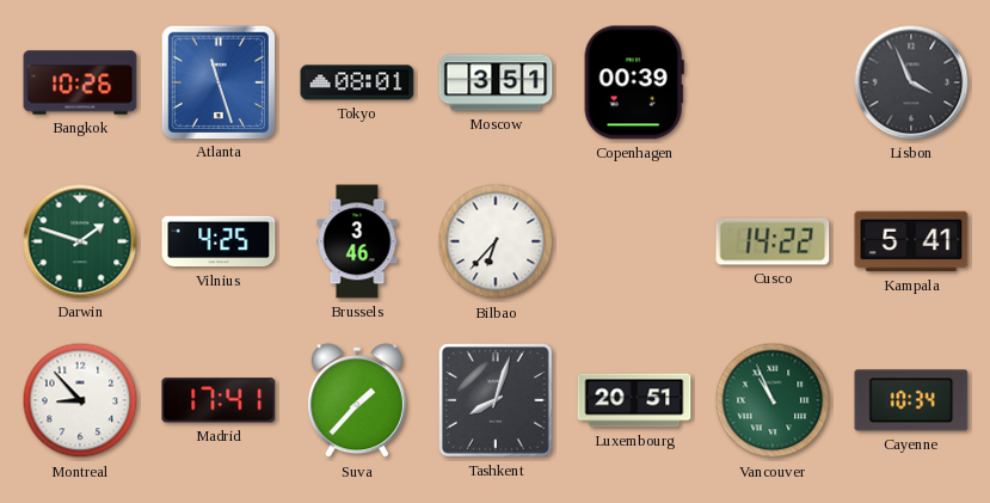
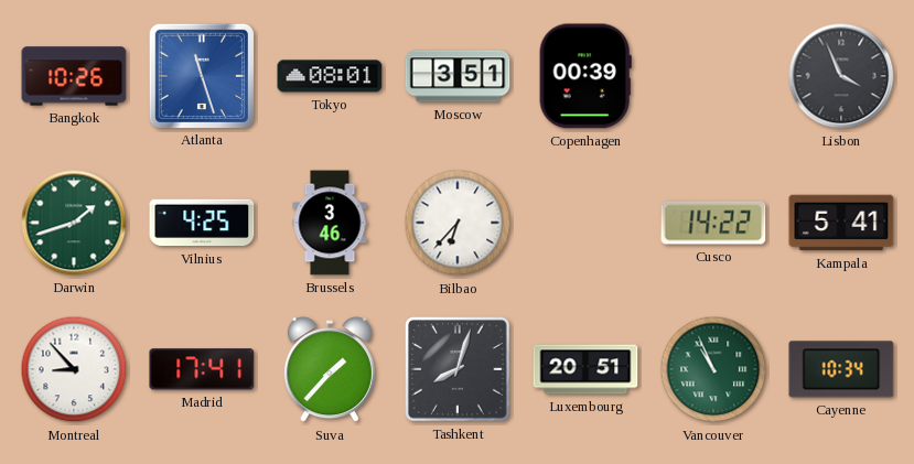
Darwin: 1:48 -> 1:42
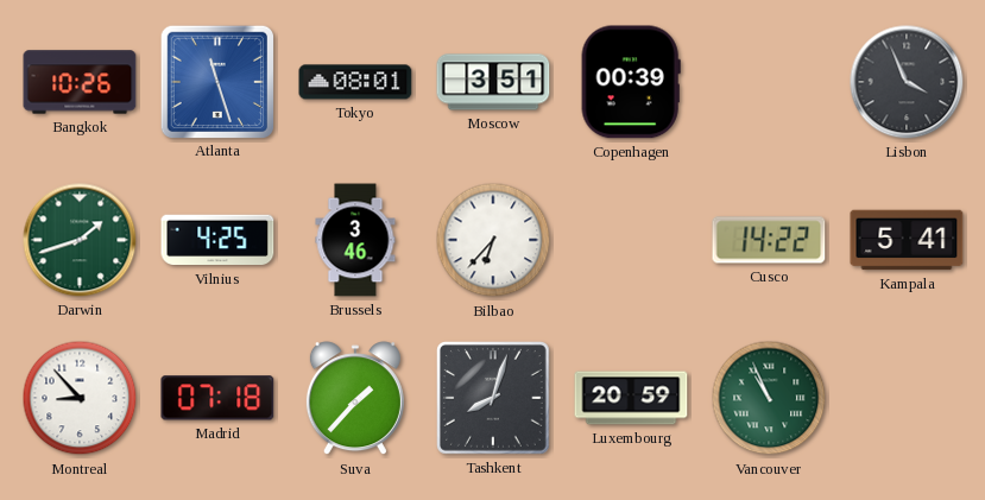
Madrid: 17:41 -> 07:18
Luxembourg: 20:51 -> 20:59
Cayenne: 10:34 -> none
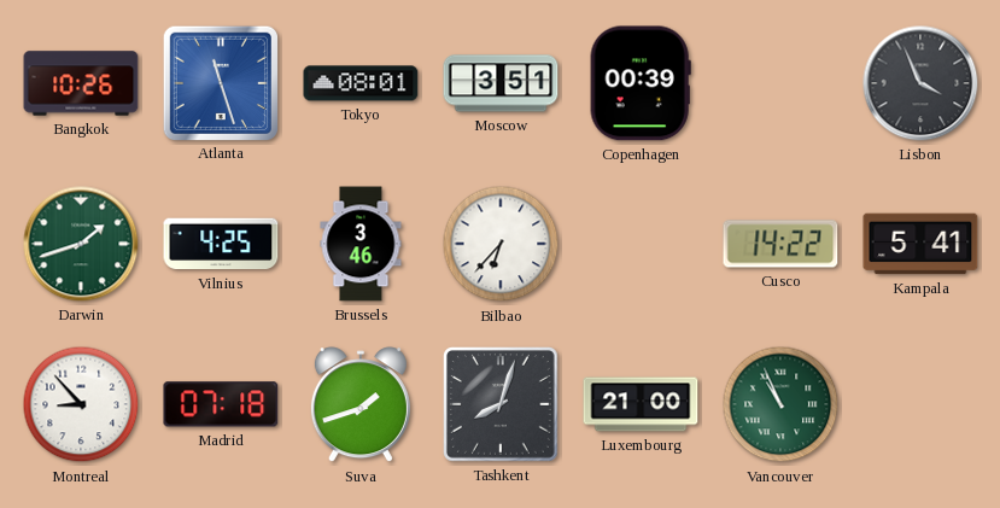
Suva: 1:37 -> 1:42
Luxembourg: 20:59 -> 21:00
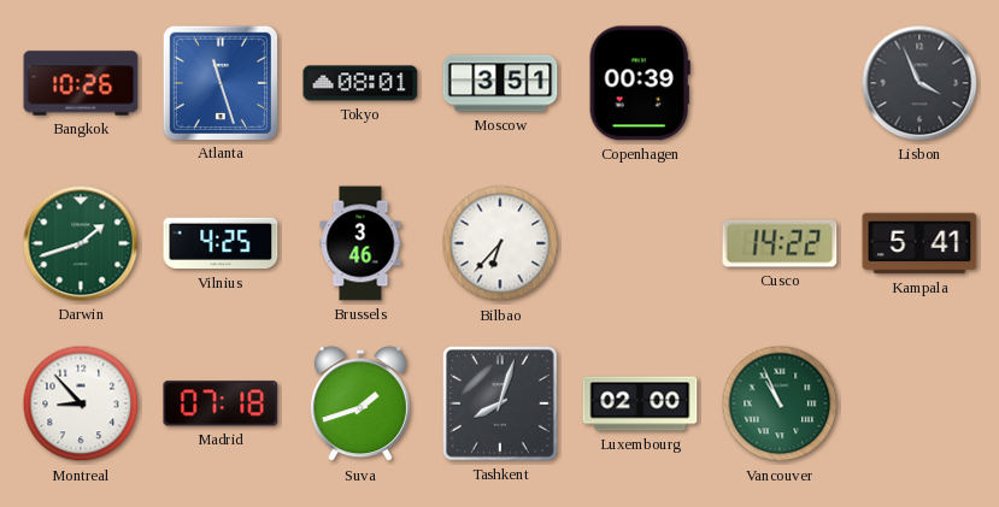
Luxembourg: 21:00 -> 02:00
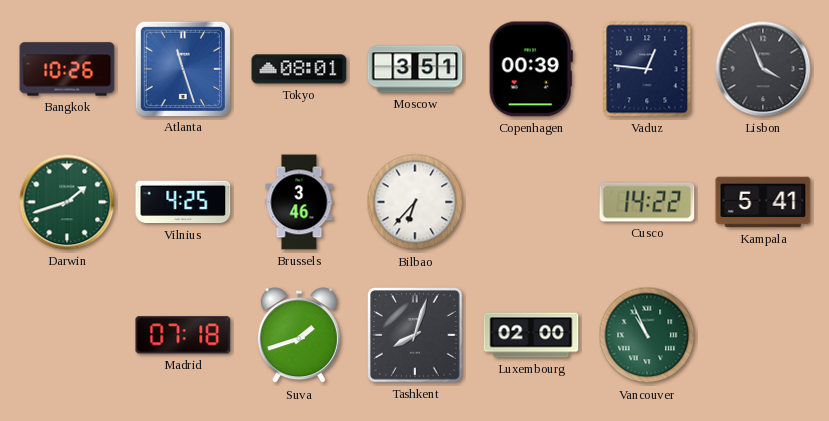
Vaduz: none -> 12:46
Montreal: 8:53 -> none
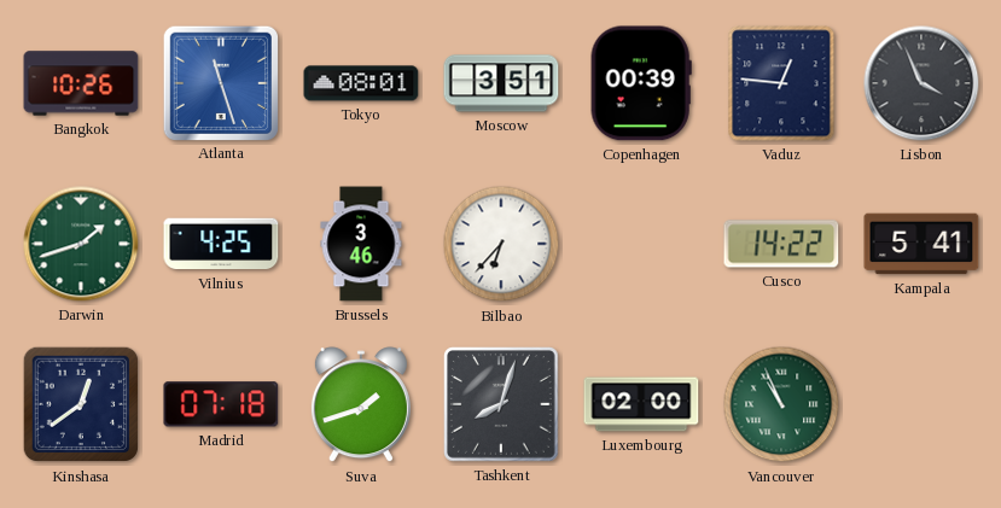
Kinshasa: none -> 12:39
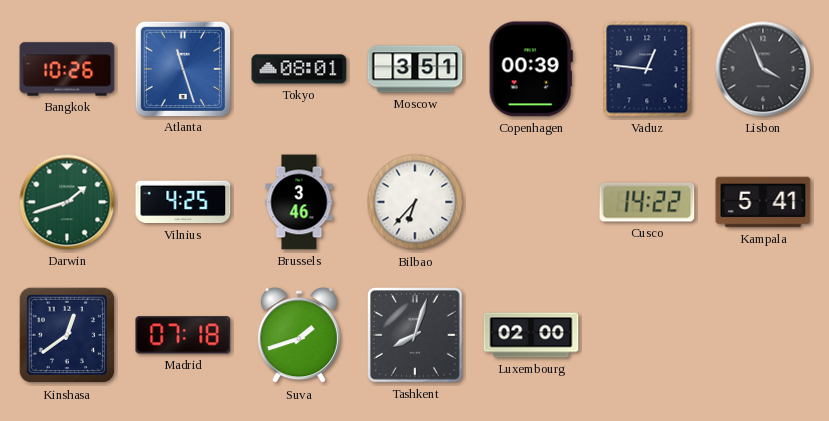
Vancouver: 10:56 -> none
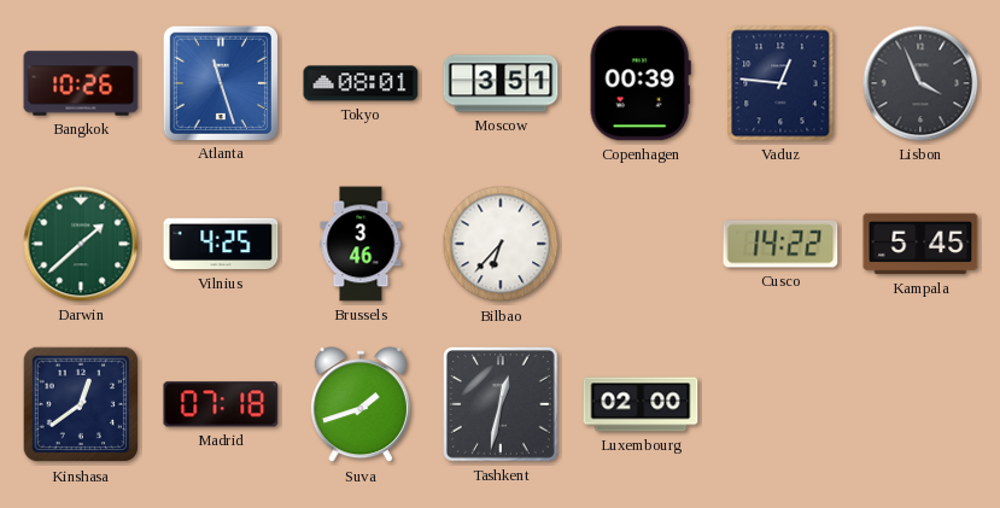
Darwin: 1:42 -> 1:38
Kampala: 5:41 -> 5:45
Tashkent: 8:03 -> 12:32
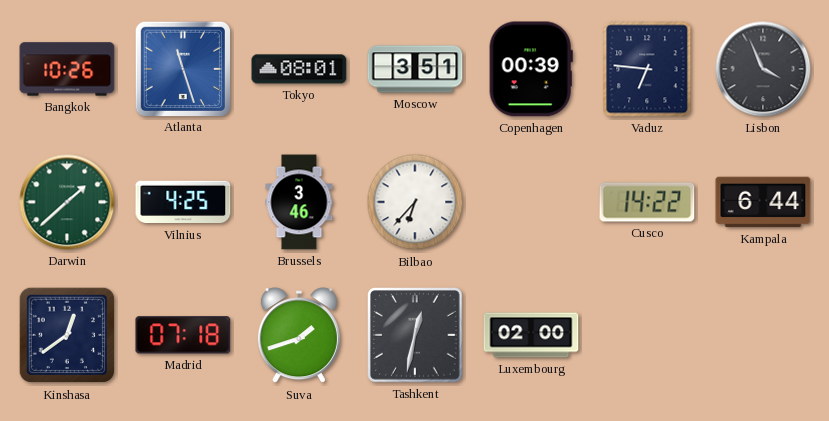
Vaduz: 12:46 -> 6:46
Kampala: 5:45 -> 6:44
